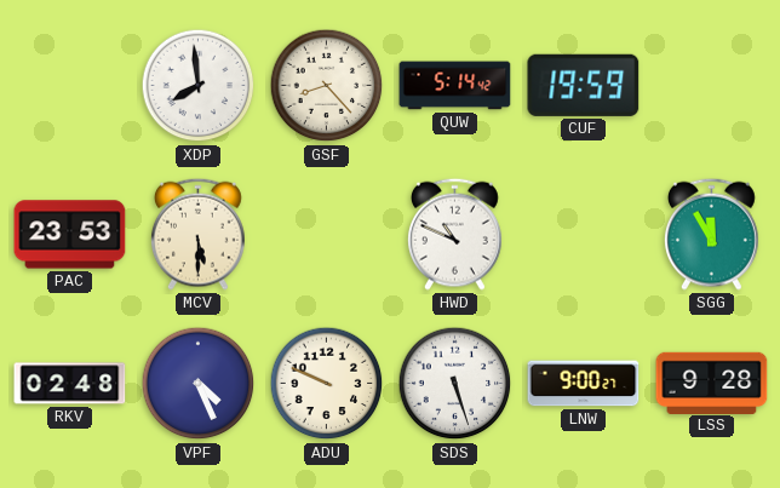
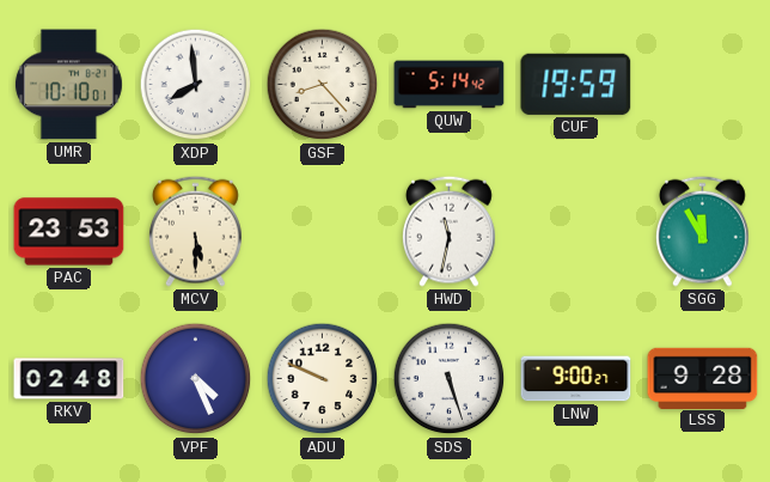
UMR: none -> 10:10
HWD: 10:49 -> 11:32
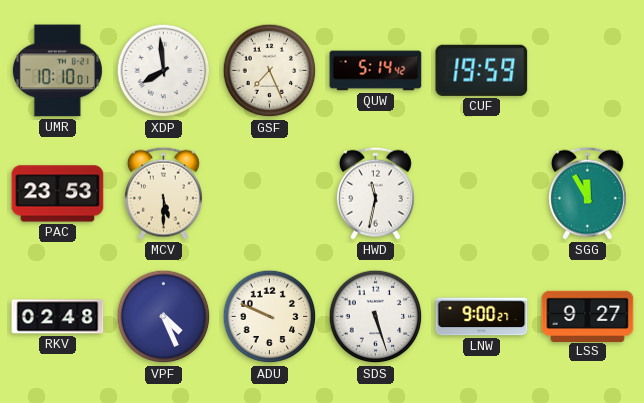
GSF: 8:23 -> 7:26
LSS: 9:28 -> 9:27
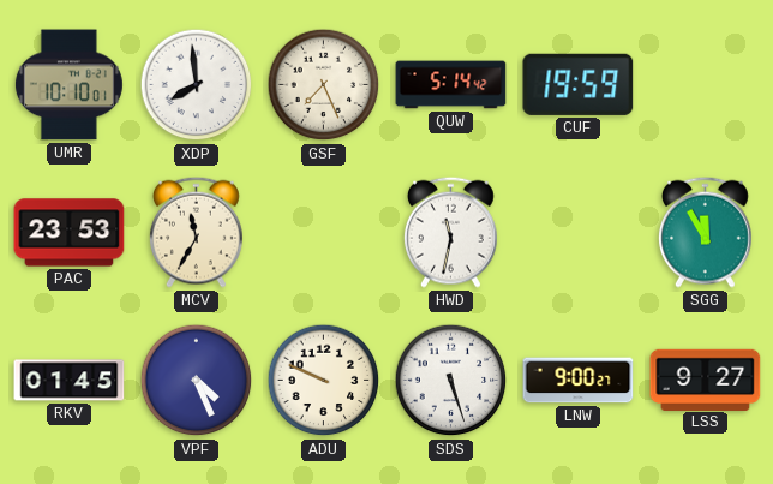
MCV: 5:30 -> 11:35
RKV: 02:48 -> 01:45
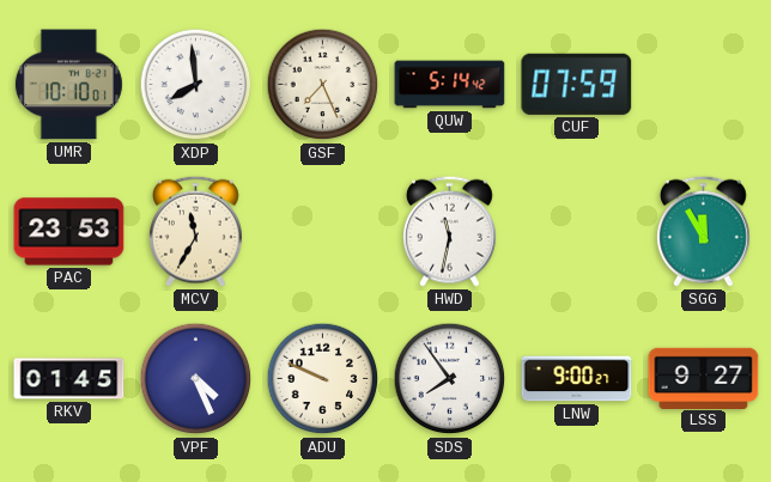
CUF: 19:59 -> 07:59
SDS: 5:27 -> 7:54
